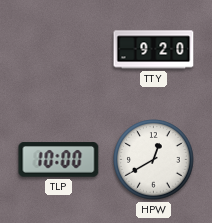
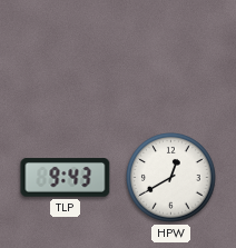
TTY: 9:20 -> none
TLP: 10:00 -> 9:43
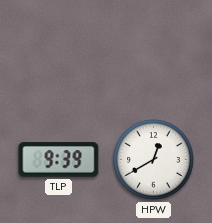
TLP: 9:43 -> 9:39
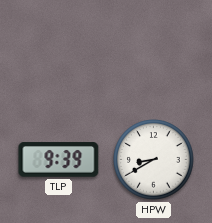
HPW: 12:40 -> 8:40
